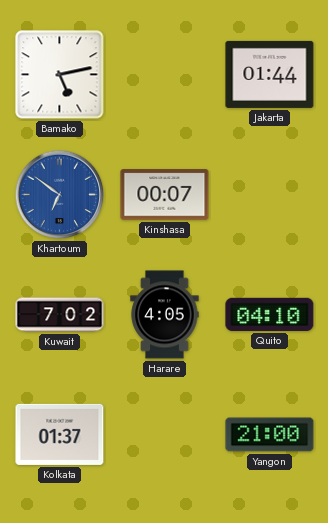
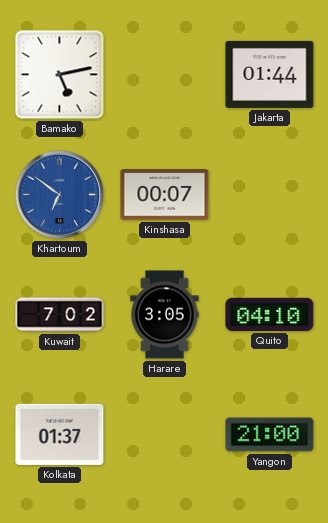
Harare: 4:05 -> 3:05
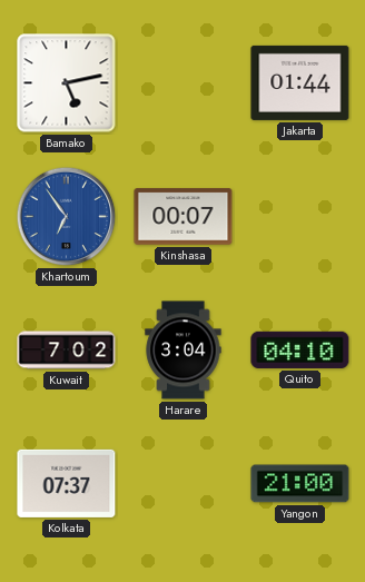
Khartoum: 6:51 -> 6:54
Harare: 3:05 -> 3:04
Kolkata: 01:37 -> 07:37
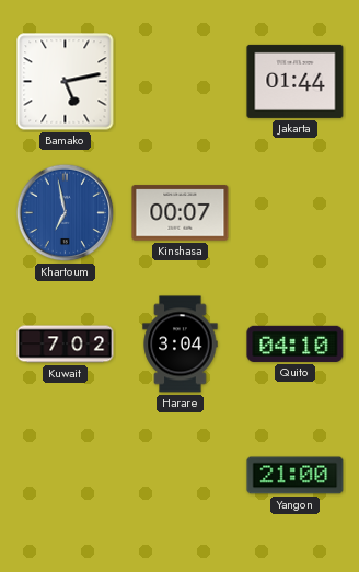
Khartoum: 6:54 -> 6:58
Kolkata: 07:37 -> none
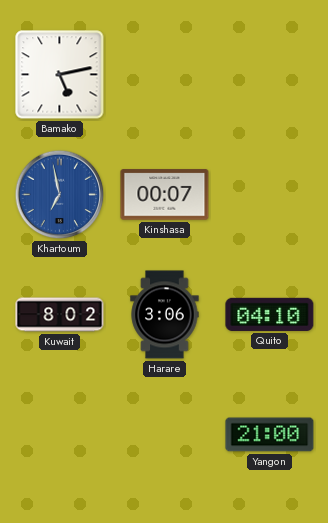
Jakarta: 01:44 -> none
Kuwait: 7:02 -> 8:02
Harare: 3:04 -> 3:06
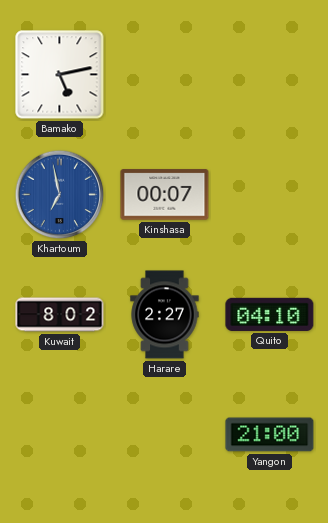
Harare: 3:06 -> 2:27
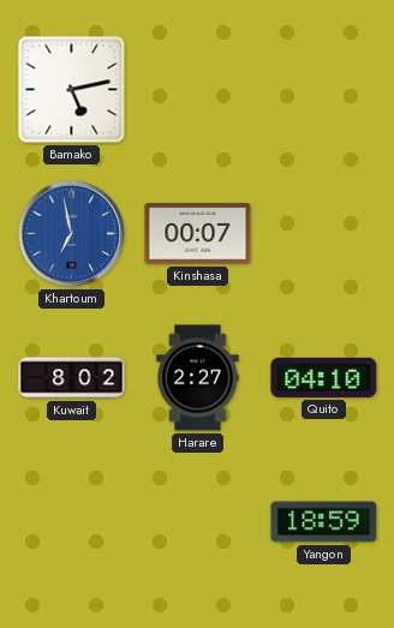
Yangon: 21:00 -> 18:59
